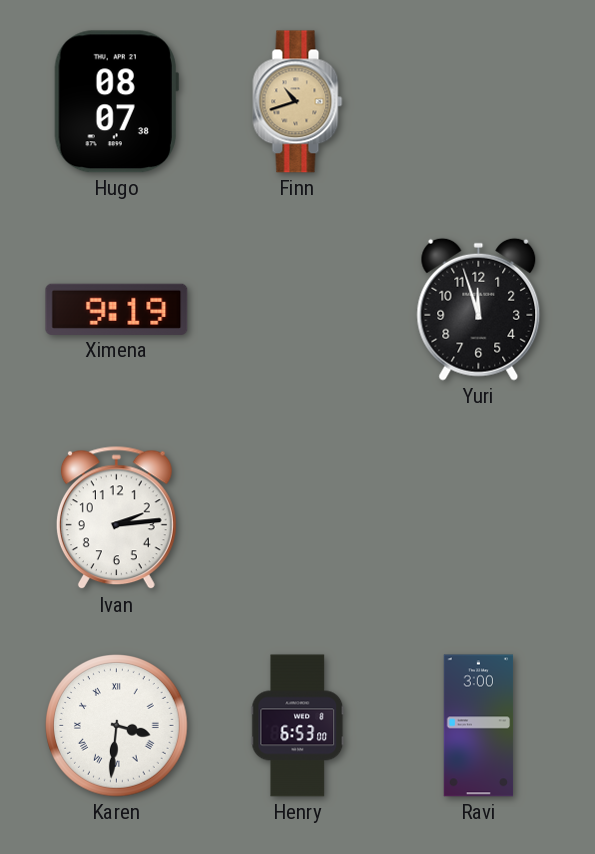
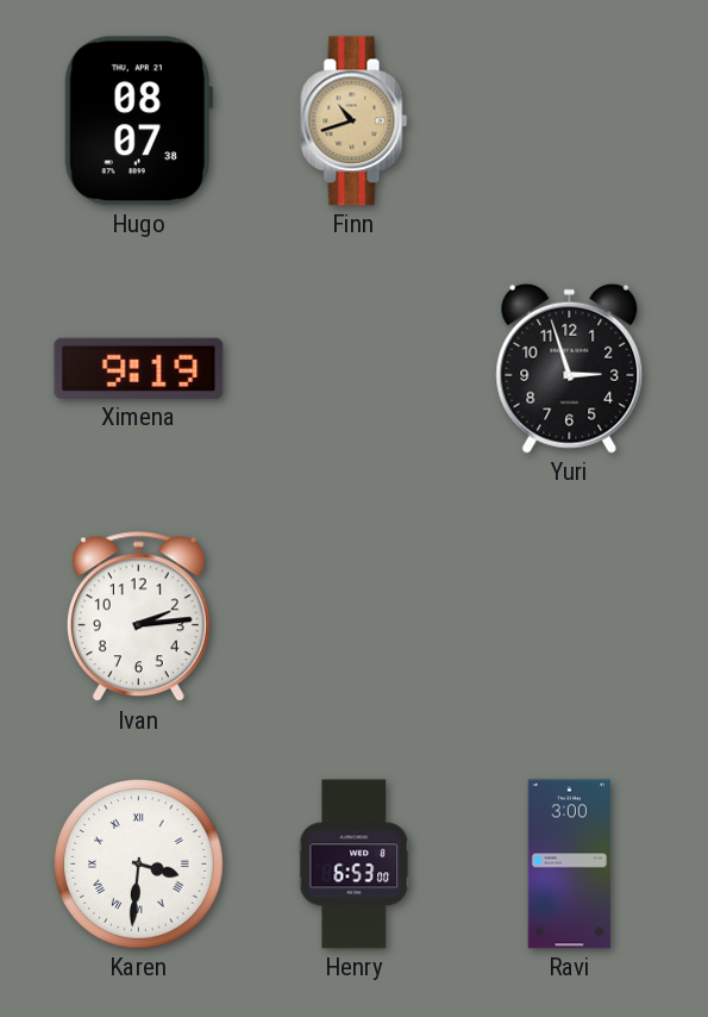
Yuri: 11:57 -> 2:57
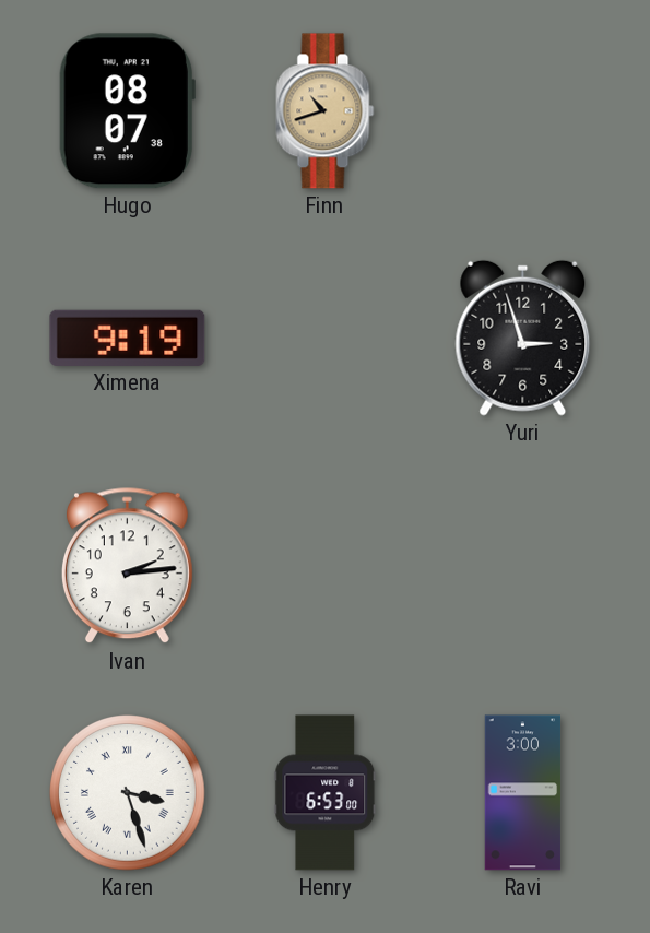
Karen: 3:31 -> 3:27
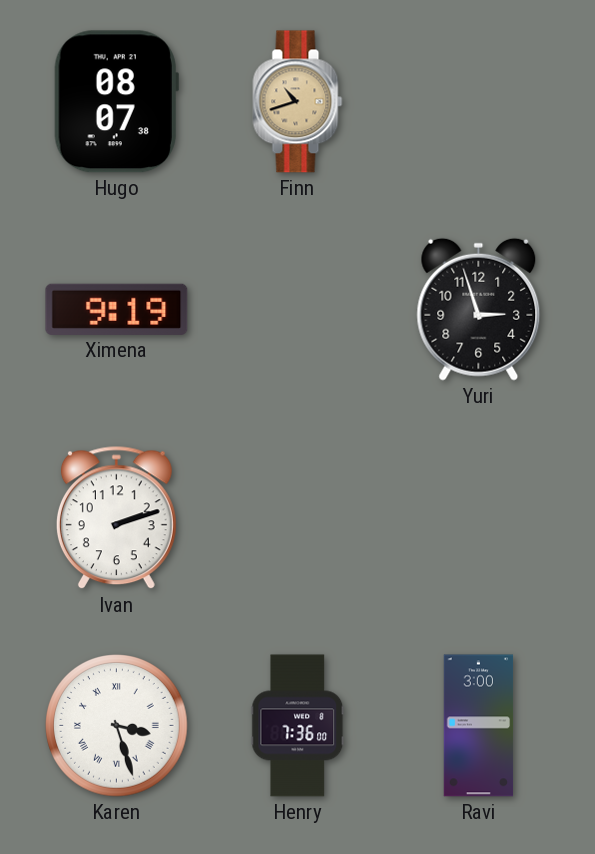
Ivan: 2:14 -> 2:12
Henry: 6:53 -> 7:36
